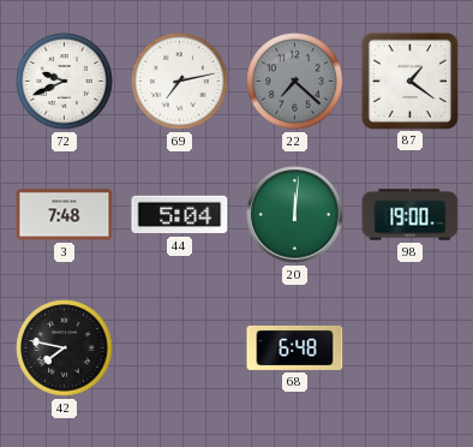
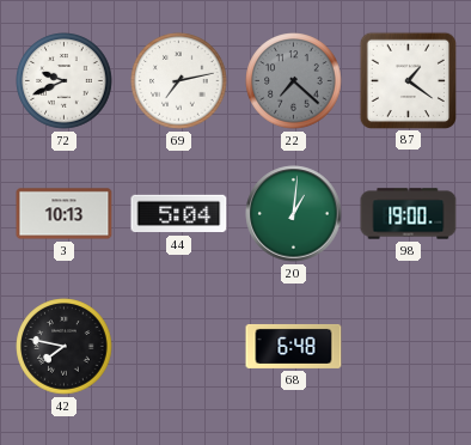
3: 7:48 -> 10:13
20: 12:01 -> 1:01
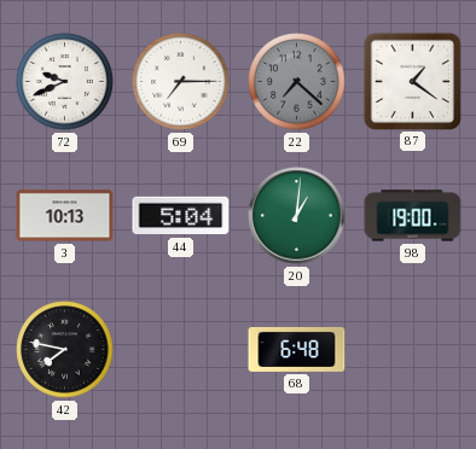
69: 7:13 -> 7:15
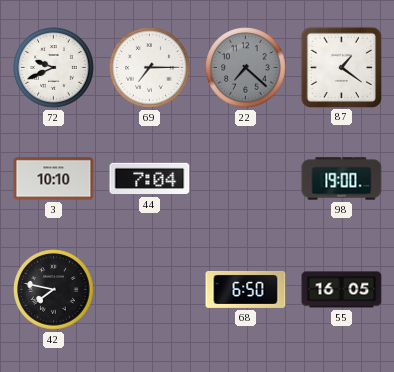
3: 10:13 -> 10:10
44: 5:04 -> 7:04
20: 1:01 -> none
68: 6:48 -> 6:50
55: none -> 16:05
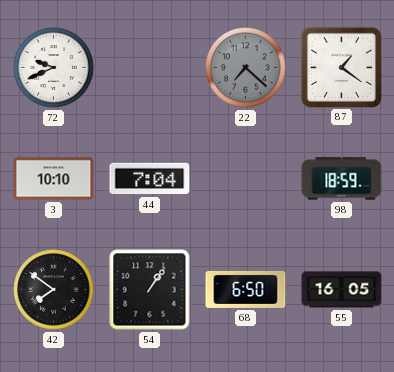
69: 7:15 -> none
98: 19:00 -> 18:59
42: 7:47 -> 7:51
54: none -> 1:06
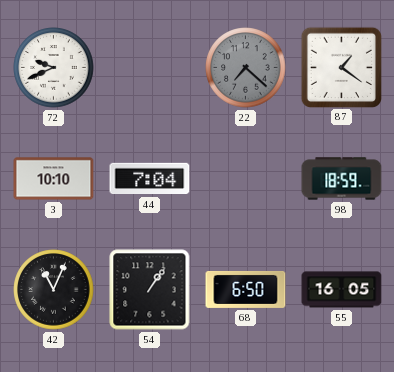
42: 7:51 -> 11:04
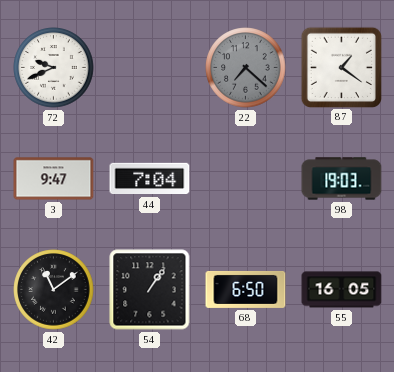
3: 10:10 -> 9:47
98: 18:59 -> 19:03
42: 11:04 -> 11:09
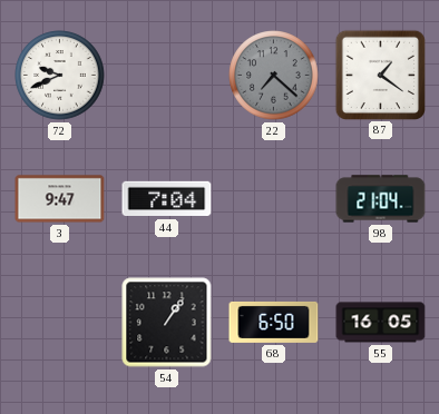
98: 19:03 -> 21:04
42: 11:09 -> none
